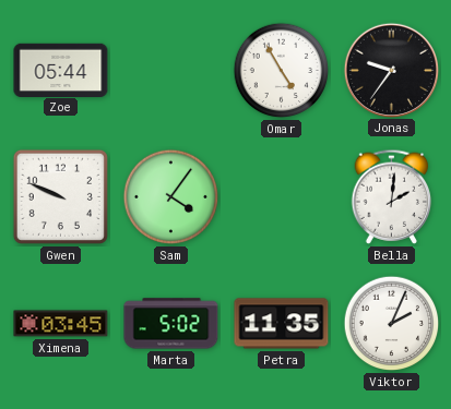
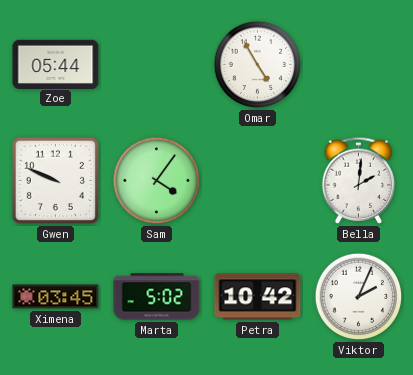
Jonas: 9:36 -> none
Petra: 11:35 -> 10:42
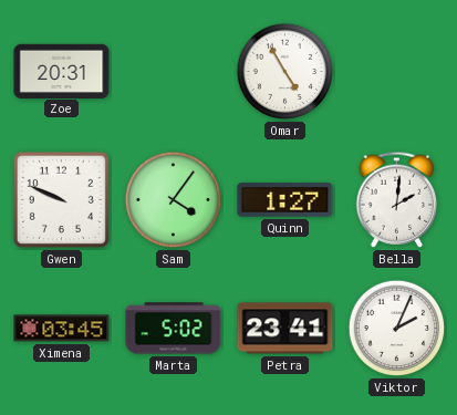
Zoe: 05:44 -> 20:31
Quinn: none -> 1:27
Petra: 10:42 -> 23:41
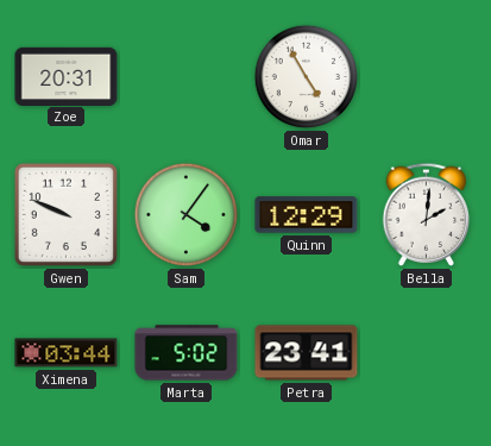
Quinn: 1:27 -> 12:29
Ximena: 03:45 -> 03:44
Viktor: 2:04 -> none
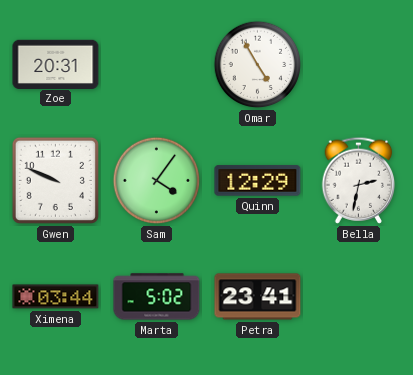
Bella: 2:01 -> 2:32
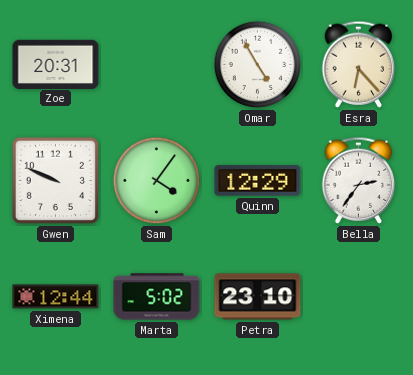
Esra: none -> 6:23
Bella: 2:32 -> 2:36
Ximena: 03:44 -> 12:44
Petra: 23:41 -> 23:10
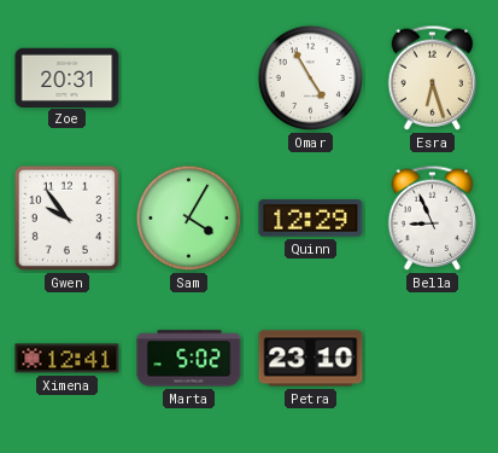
Esra: 6:23 -> 6:27
Gwen: 9:49 -> 9:54
Sam: 4:06 -> 4:05
Bella: 2:36 -> 8:56
Ximena: 12:44 -> 12:41
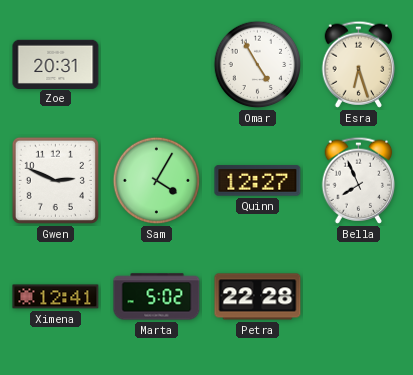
Gwen: 9:54 -> 2:49
Quinn: 12:29 -> 12:27
Bella: 8:56 -> 7:56
Petra: 23:10 -> 22:28
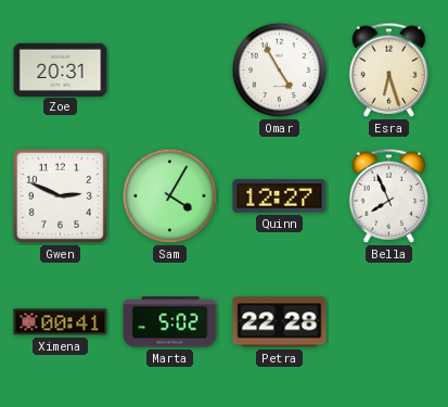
Ximena: 12:41 -> 00:41
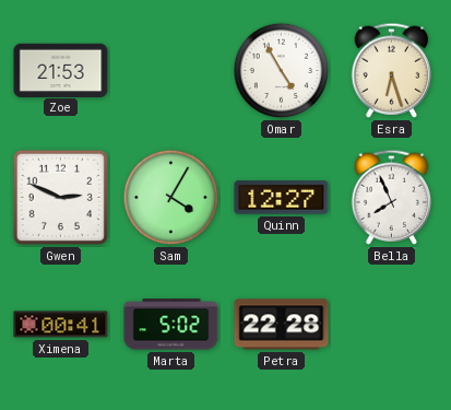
Zoe: 20:31 -> 21:53
